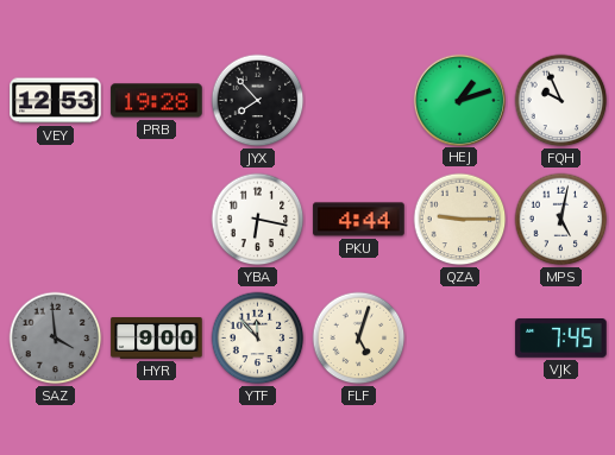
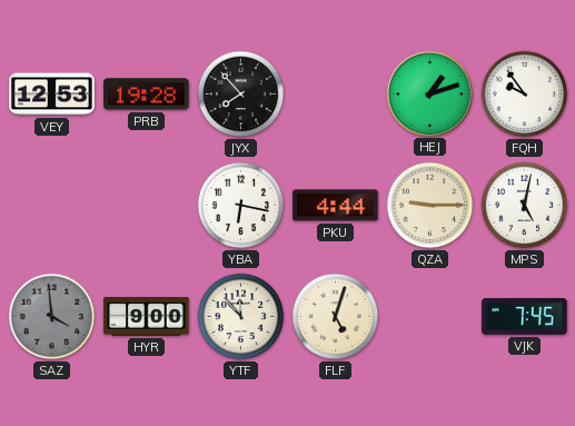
FQH: 9:56 -> 9:54
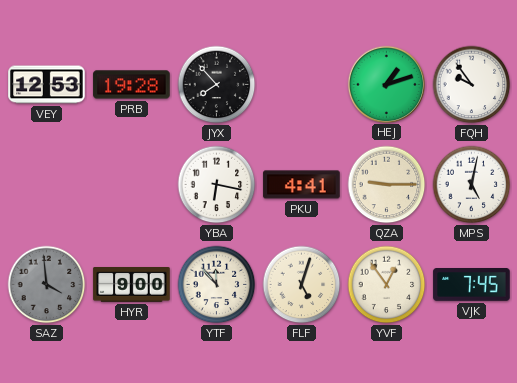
PKU: 4:44 -> 4:41
YVF: none -> 12:54
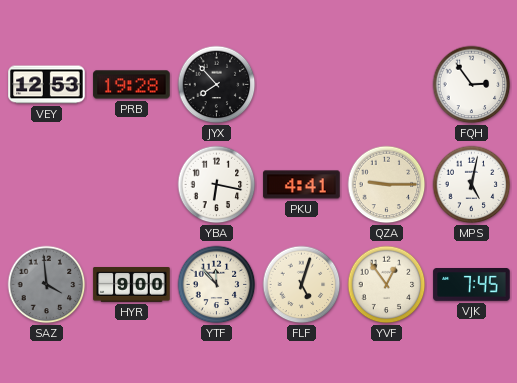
HEJ: 1:12 -> none
FQH: 9:54 -> 2:54
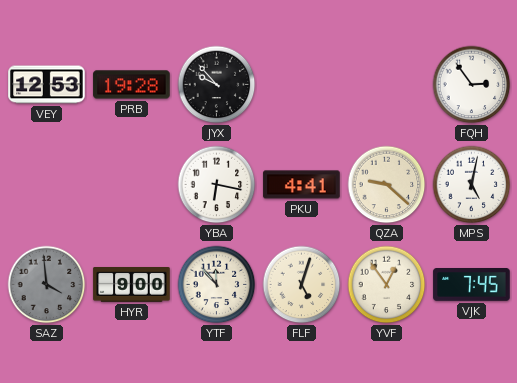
JYX: 7:53 -> 9:53
QZA: 9:15 -> 9:22
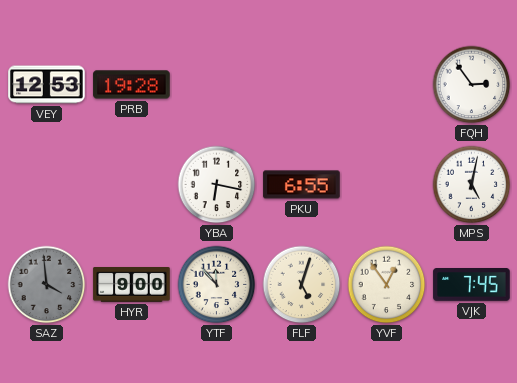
JYX: 9:53 -> none
PKU: 4:41 -> 6:55
QZA: 9:22 -> none
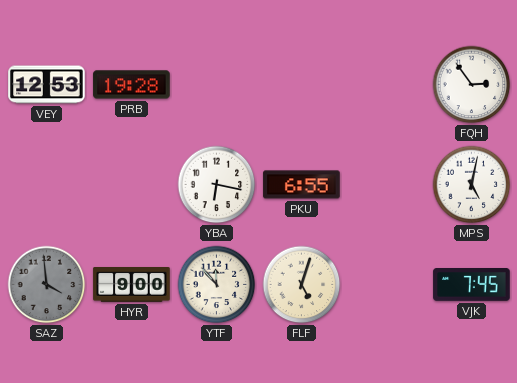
YVF: 12:54 -> none
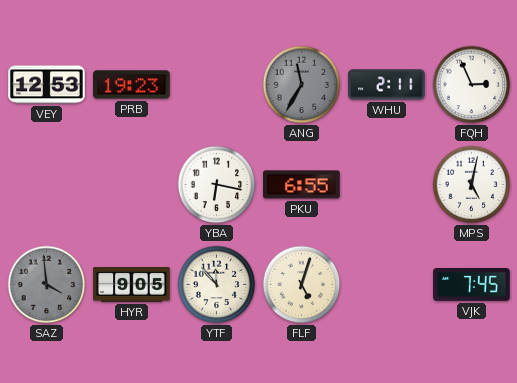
PRB: 19:28 -> 19:23
ANG: none -> 11:35
WHU: none -> 2:11
FQH: 2:54 -> 2:56
HYR: 9:00 -> 9:05
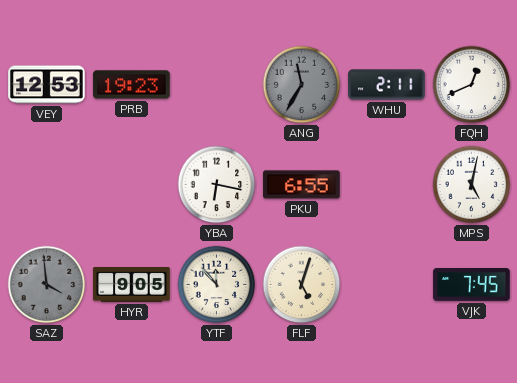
FQH: 2:56 -> 12:41
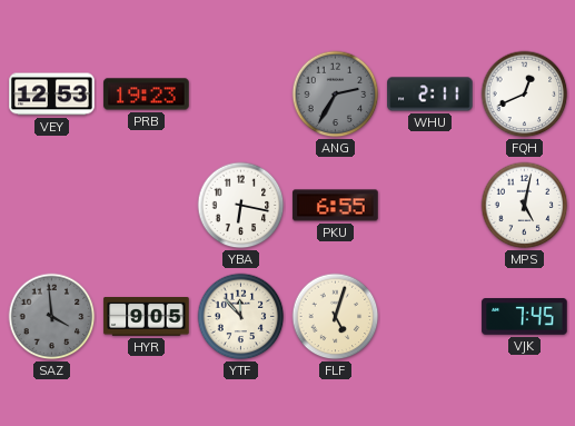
ANG: 11:35 -> 2:35
